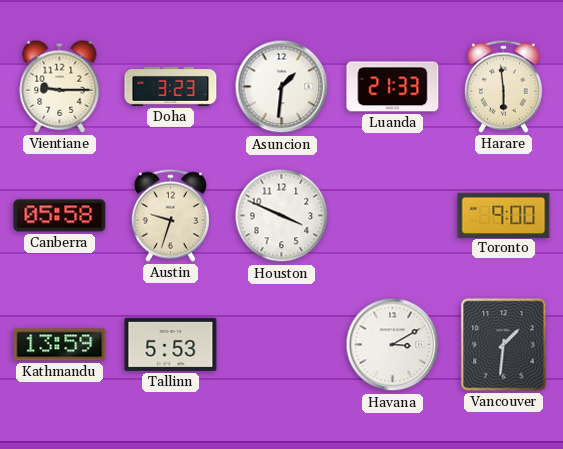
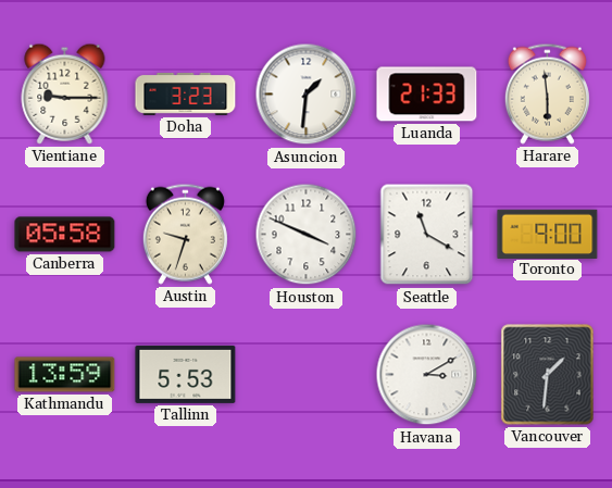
Seattle: none -> 11:20
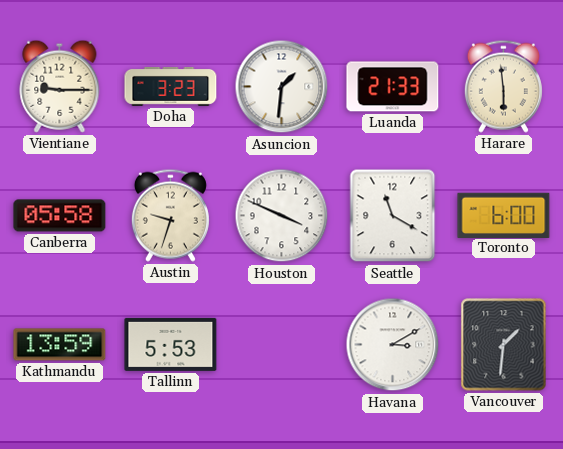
Toronto: 9:00 -> 6:00
